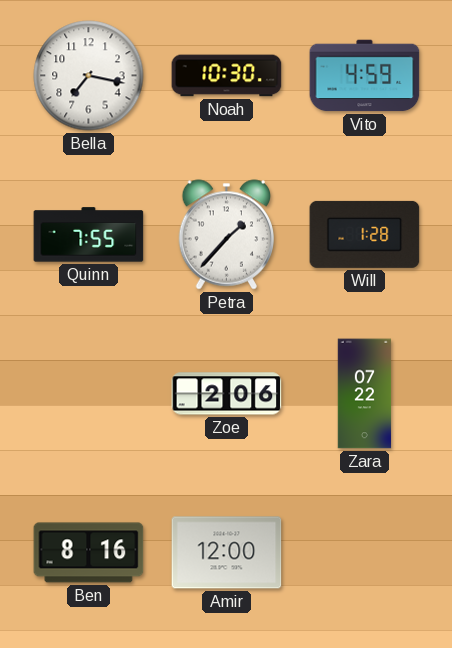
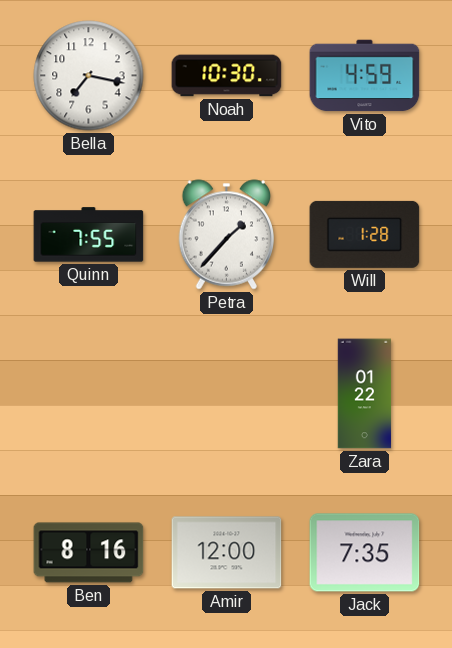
Zoe: 2:06 -> none
Zara: 07:22 -> 01:22
Jack: none -> 7:35
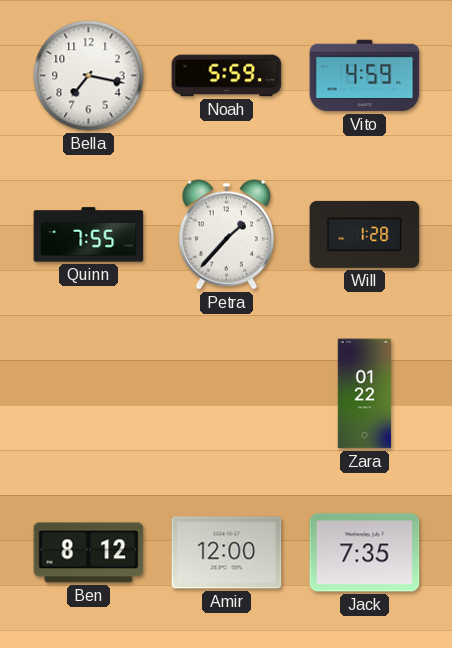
Noah: 10:30 -> 5:59
Ben: 8:16 -> 8:12
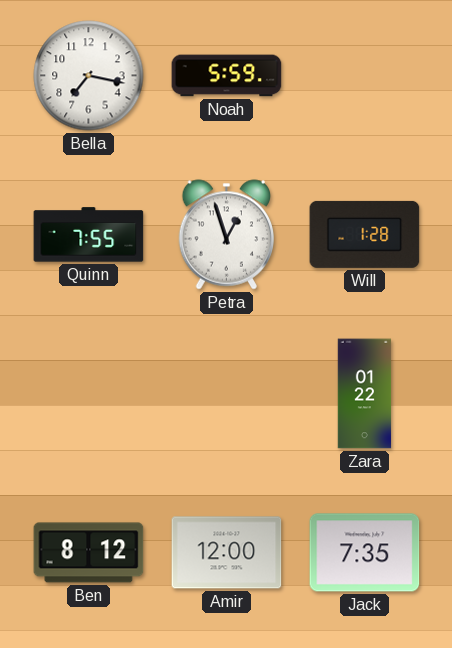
Vito: 4:59 -> none
Petra: 1:37 -> 12:57
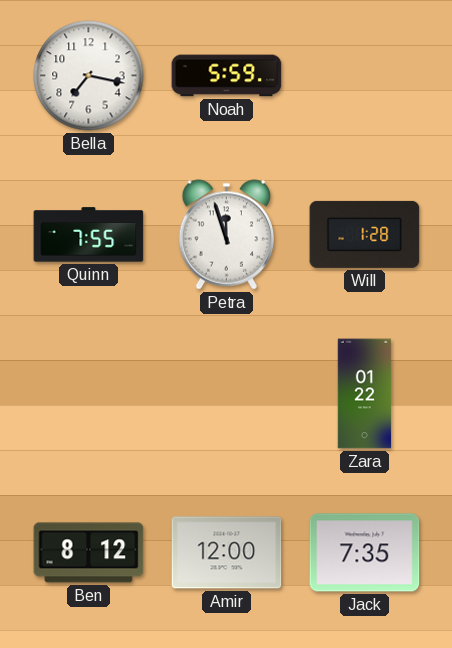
Petra: 12:57 -> 11:57
